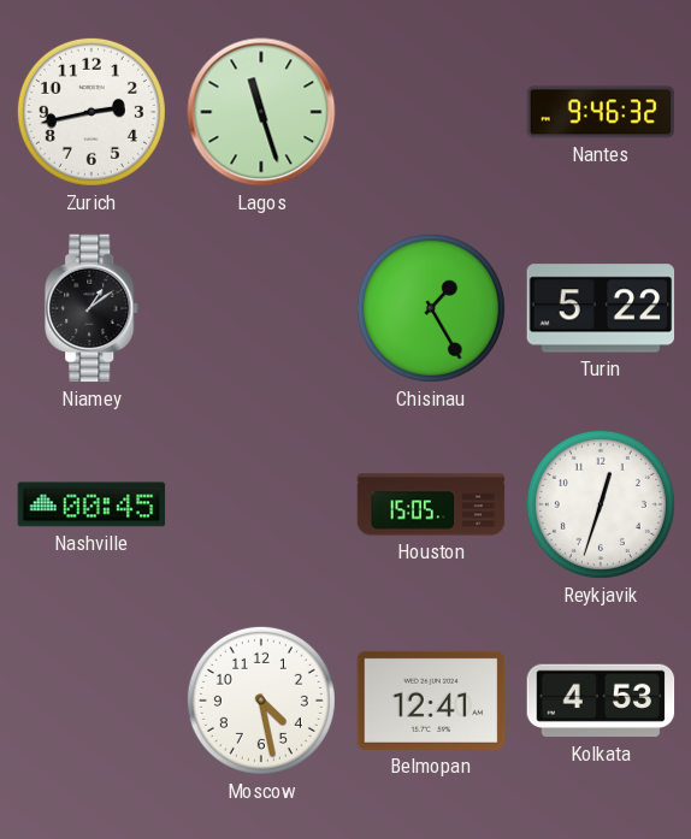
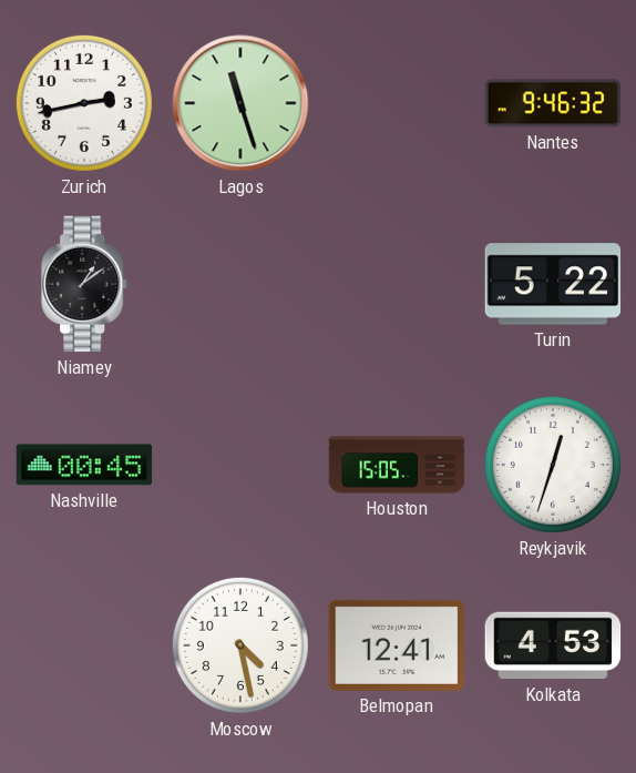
Chisinau: 1:25 -> none
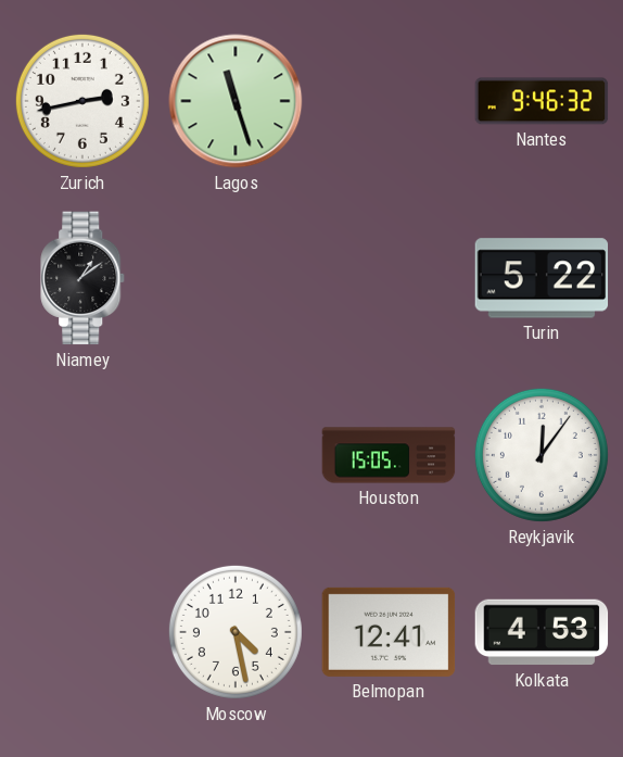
Nashville: 00:45 -> none
Reykjavik: 12:33 -> 12:06
